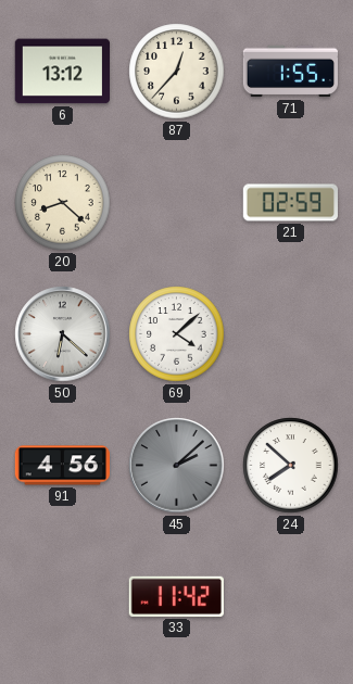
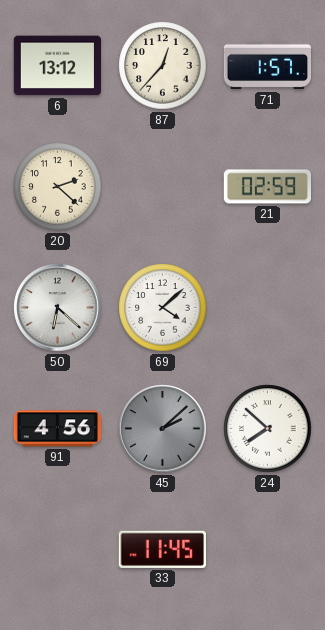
71: 1:55 -> 1:57
20: 8:22 -> 2:22
33: 11:42 -> 11:45
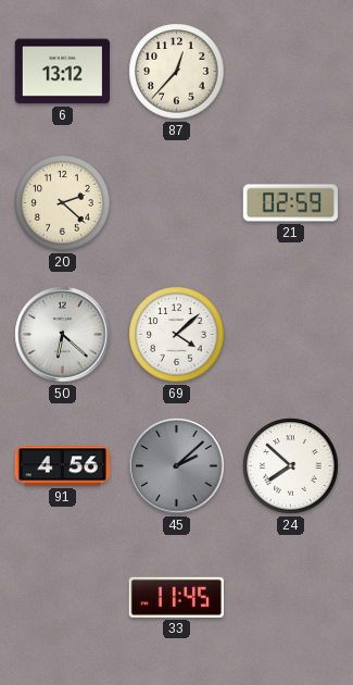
71: 1:57 -> none
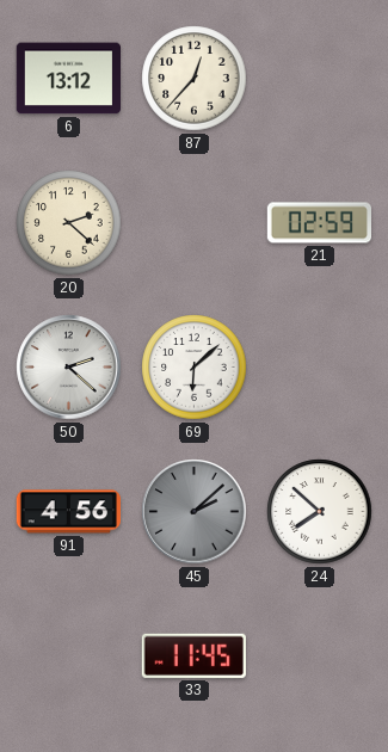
50: 6:22 -> 2:22
69: 4:08 -> 6:08
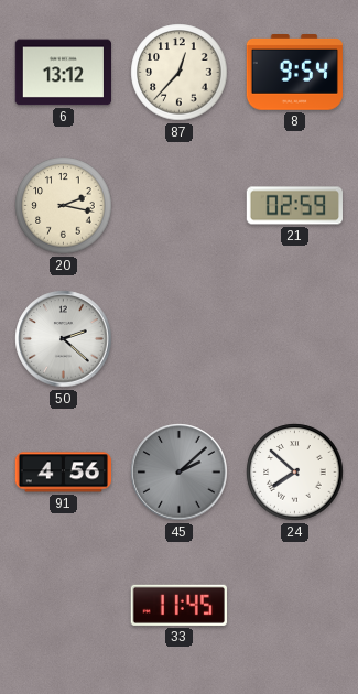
8: none -> 9:54
20: 2:22 -> 2:17
69: 6:08 -> none
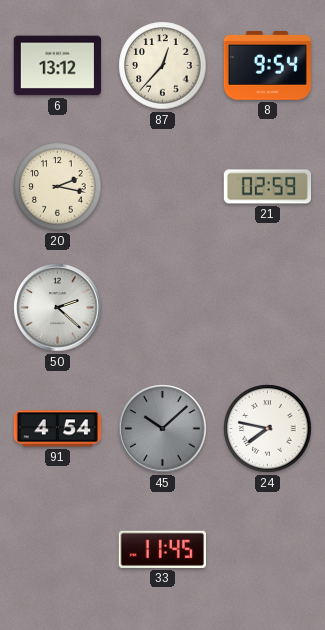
91: 4:56 -> 4:54
45: 2:08 -> 10:08
24: 7:52 -> 7:47
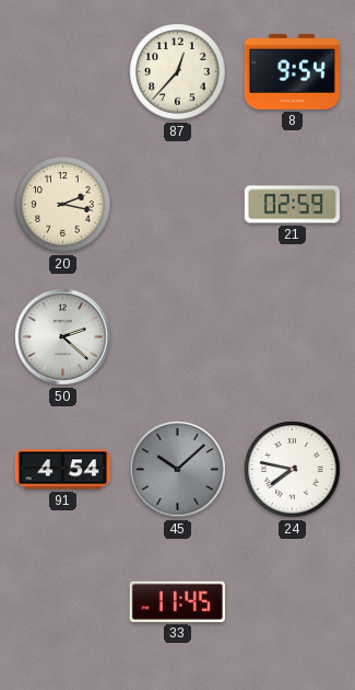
6: 13:12 -> none
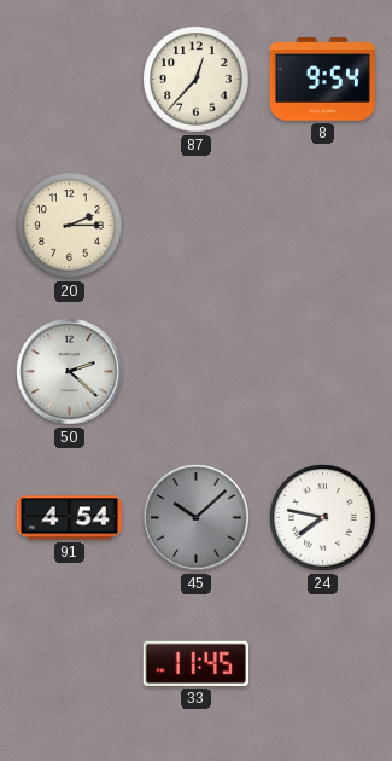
20: 2:17 -> 2:15
21: 02:59 -> none
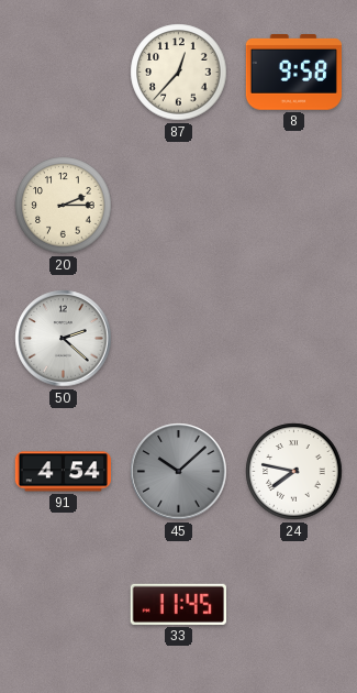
8: 9:54 -> 9:58
